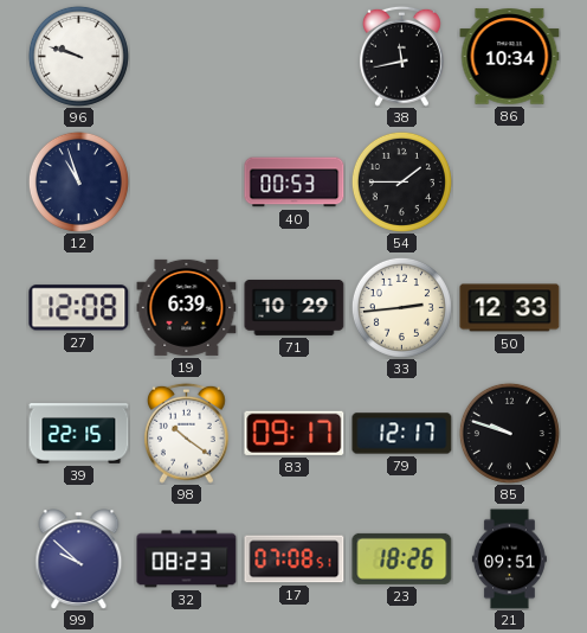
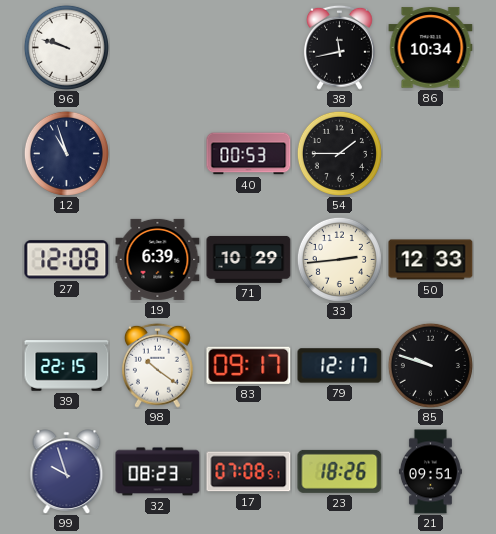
99: 9:52 -> 9:57
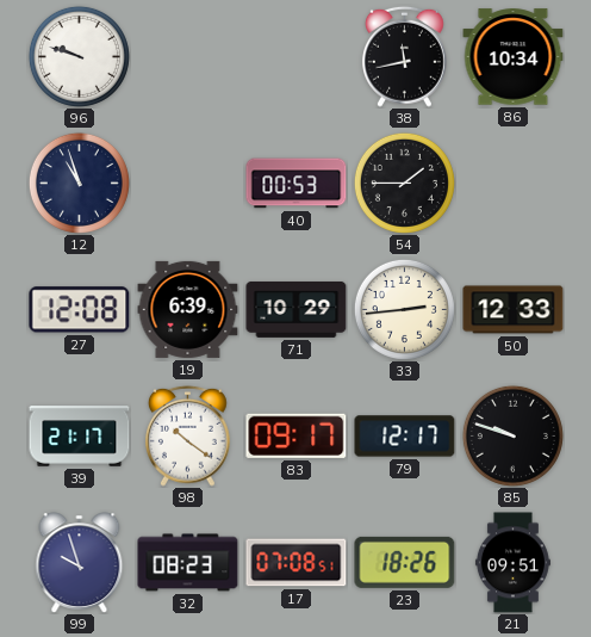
39: 22:15 -> 21:17
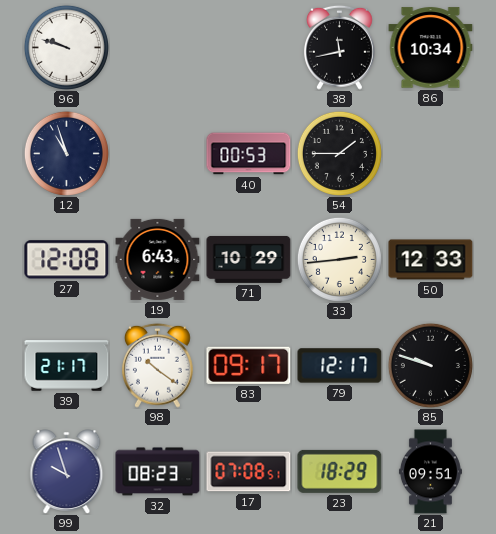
19: 6:39 -> 6:43
23: 18:26 -> 18:29
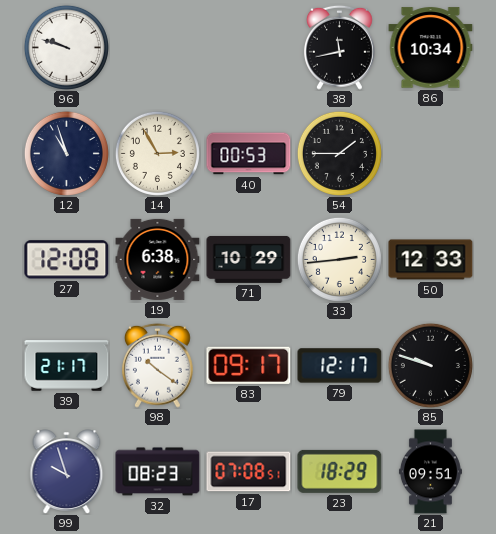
14: none -> 2:55
19: 6:43 -> 6:38
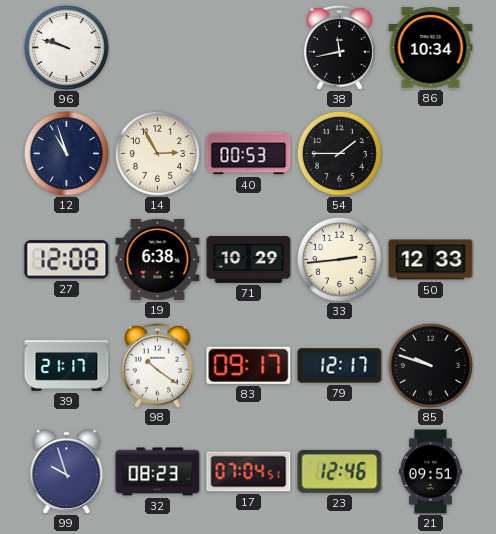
17: 07:08 -> 07:04
23: 18:29 -> 12:46
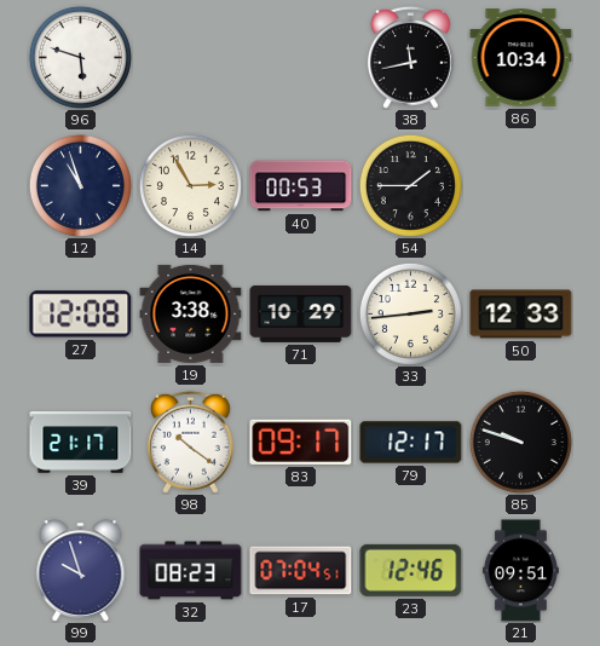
96: 9:48 -> 5:48
19: 6:38 -> 3:38
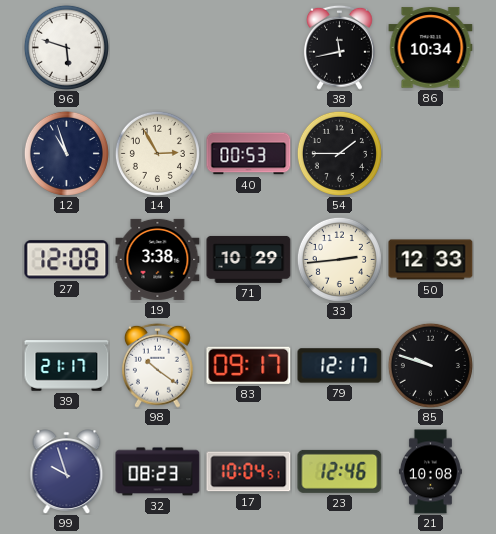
17: 07:04 -> 10:04
21: 09:51 -> 10:08
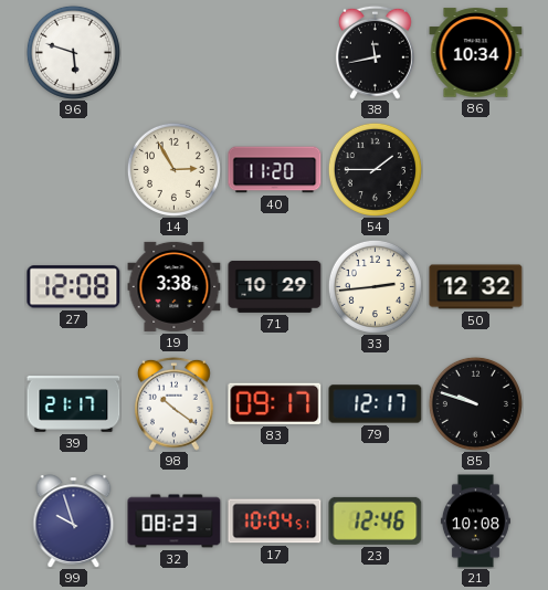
12: 10:57 -> none
40: 00:53 -> 11:20
50: 12:33 -> 12:32
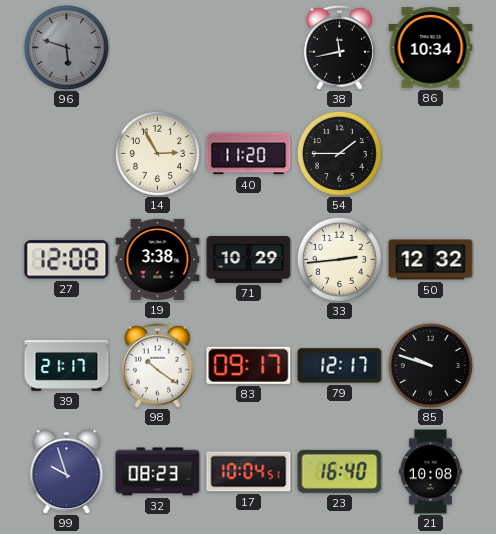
96 dial: white -> grey
23: 12:46 -> 16:40
